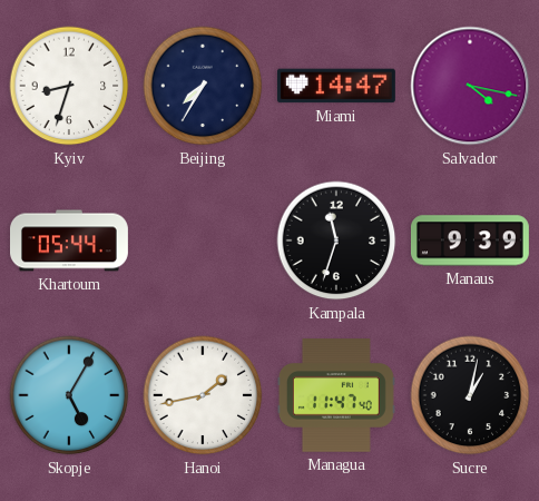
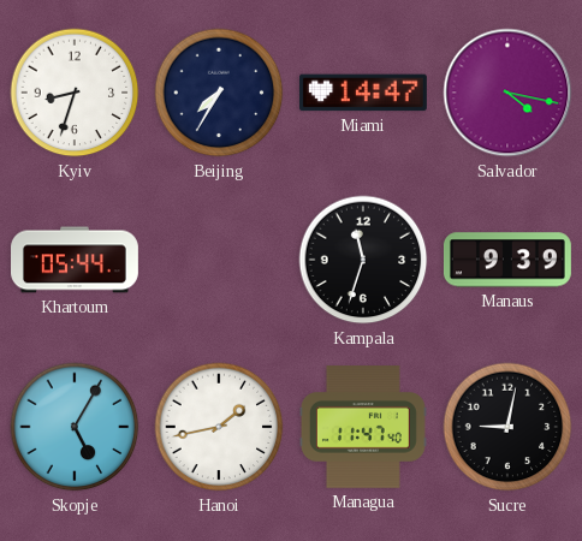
Sucre: 1:02 -> 9:02
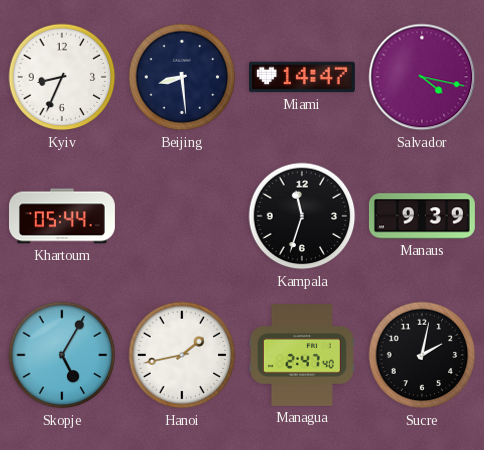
Kyiv: 8:33 -> 8:34
Beijing: 7:35 -> 8:29
Managua: 11:47 -> 2:47
Sucre: 9:02 -> 2:02
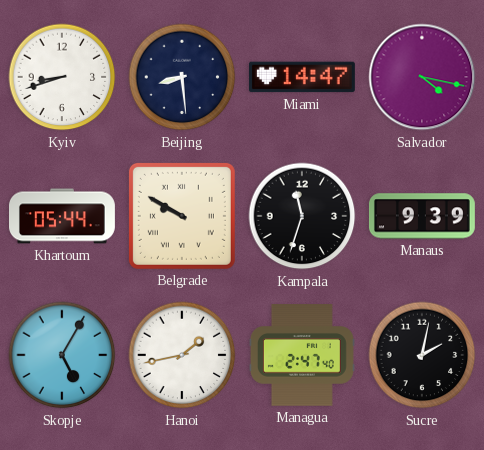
Kyiv: 8:34 -> 8:42
Belgrade: none -> 9:50
